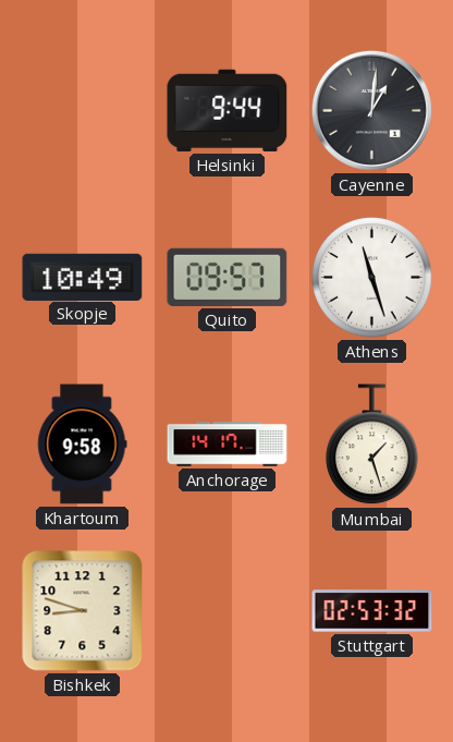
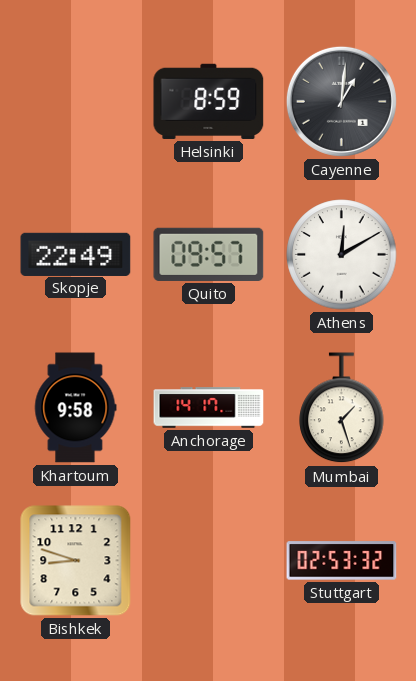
Helsinki: 9:44 -> 8:59
Skopje: 10:49 -> 22:49
Athens: 11:27 -> 12:10
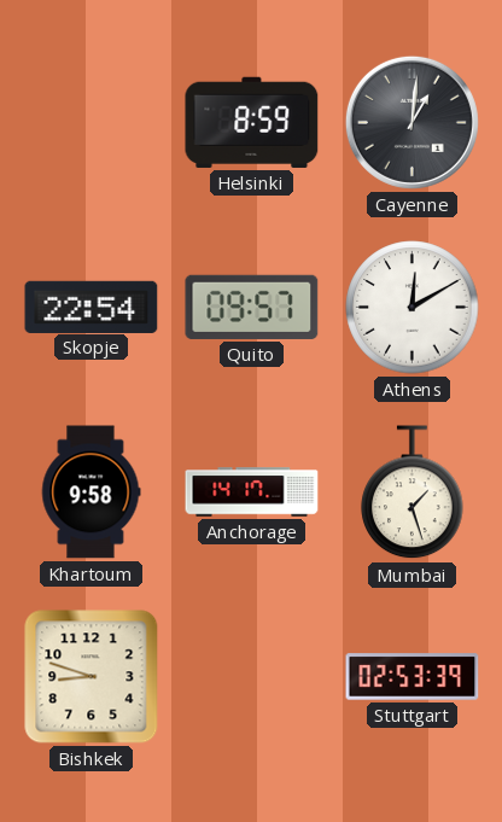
Skopje: 22:49 -> 22:54
Stuttgart: 02:53:32 -> 02:53:39
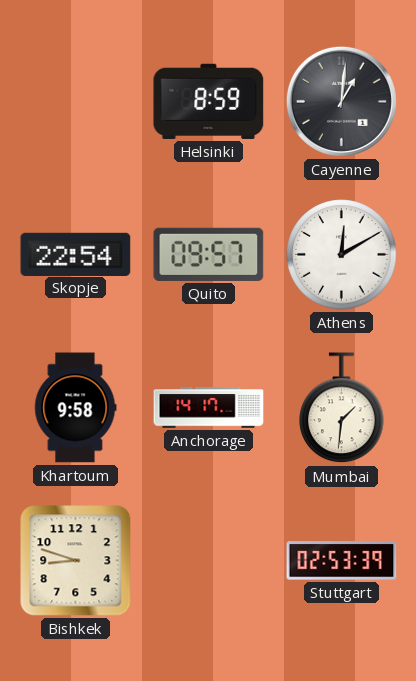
Mumbai: 1:27 -> 1:31
